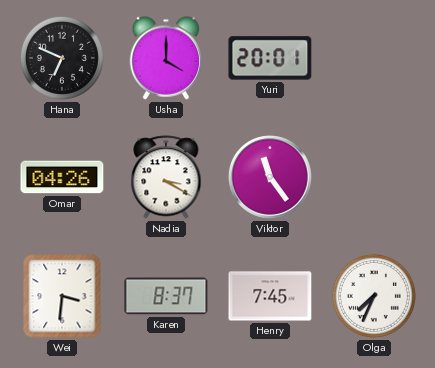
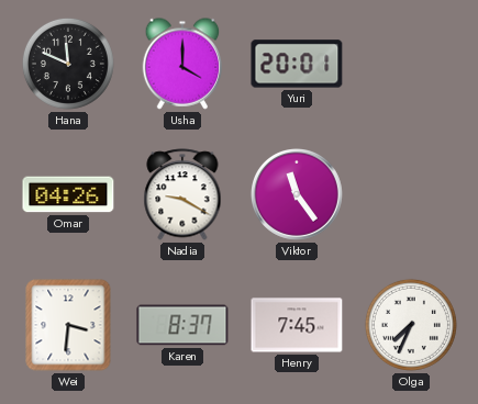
Hana: 6:49 -> 11:49
Nadia: 3:20 -> 9:20
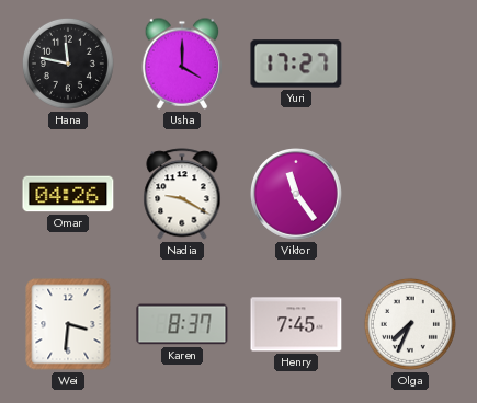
Hana: 11:49 -> 11:47
Yuri: 20:01 -> 17:27
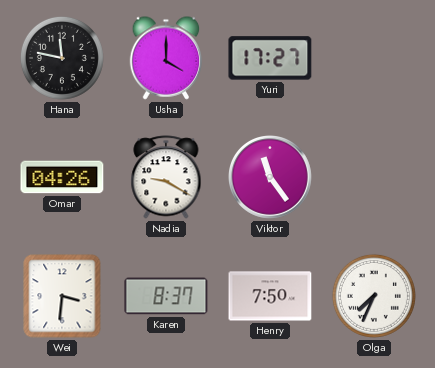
Henry: 7:45 -> 7:50
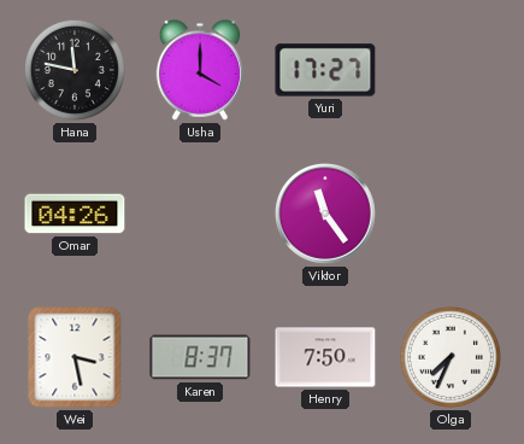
Nadia: 9:20 -> none
Wei: 3:31 -> 3:28
